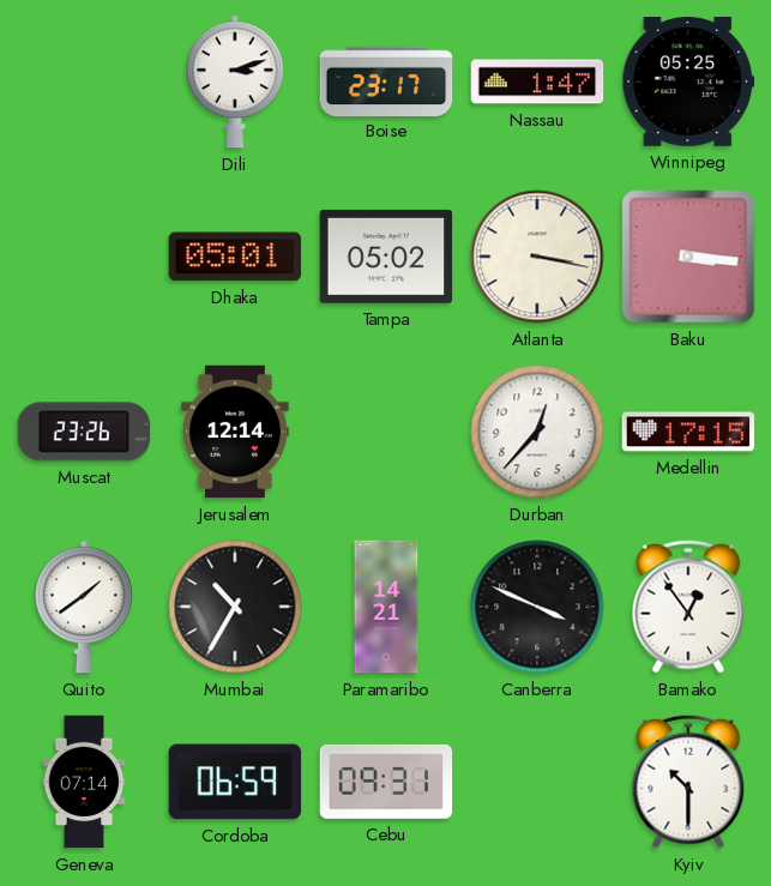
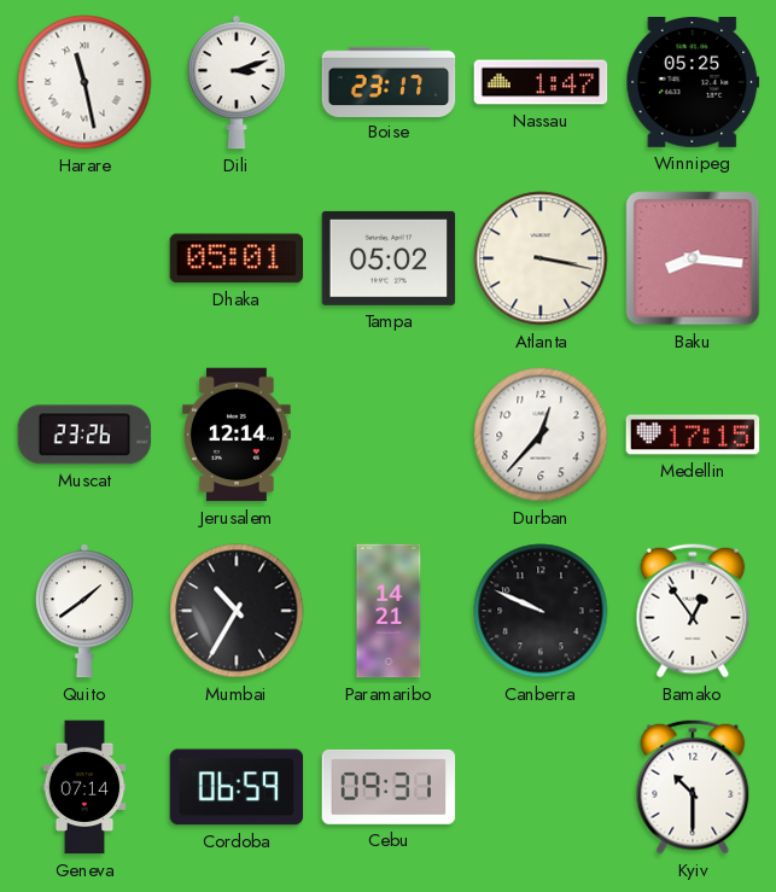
Harare: none -> 11:28
Baku: 3:16 -> 8:16
Canberra: 3:49 -> 9:49
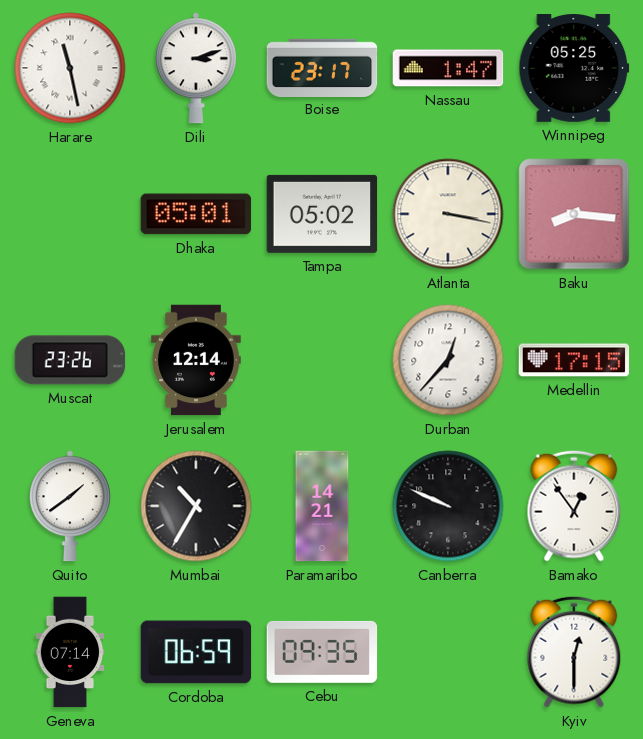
Cebu: 09:31 -> 09:35
Kyiv: 10:30 -> 12:30
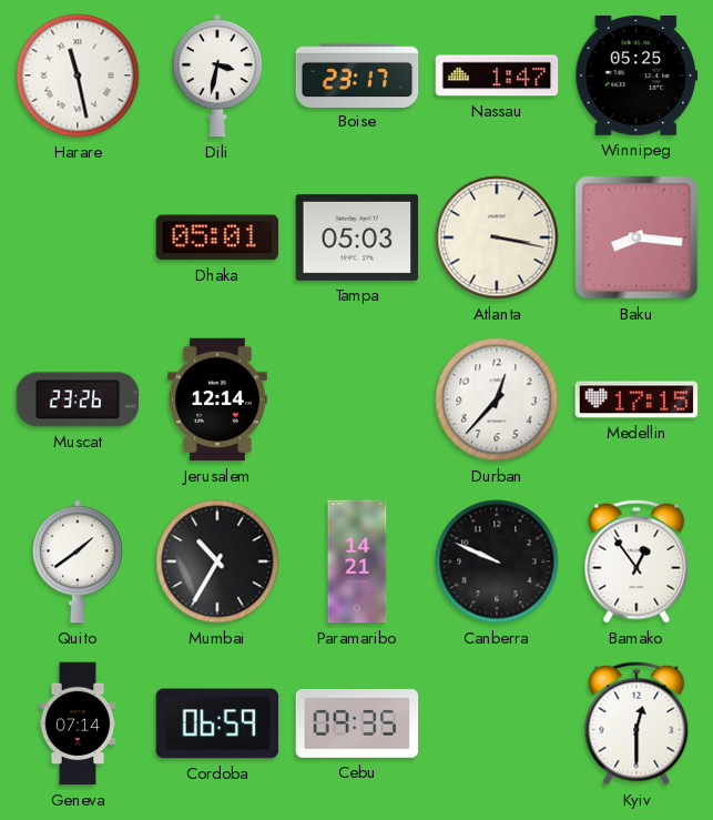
Dili: 3:12 -> 3:32
Tampa: 05:02 -> 05:03
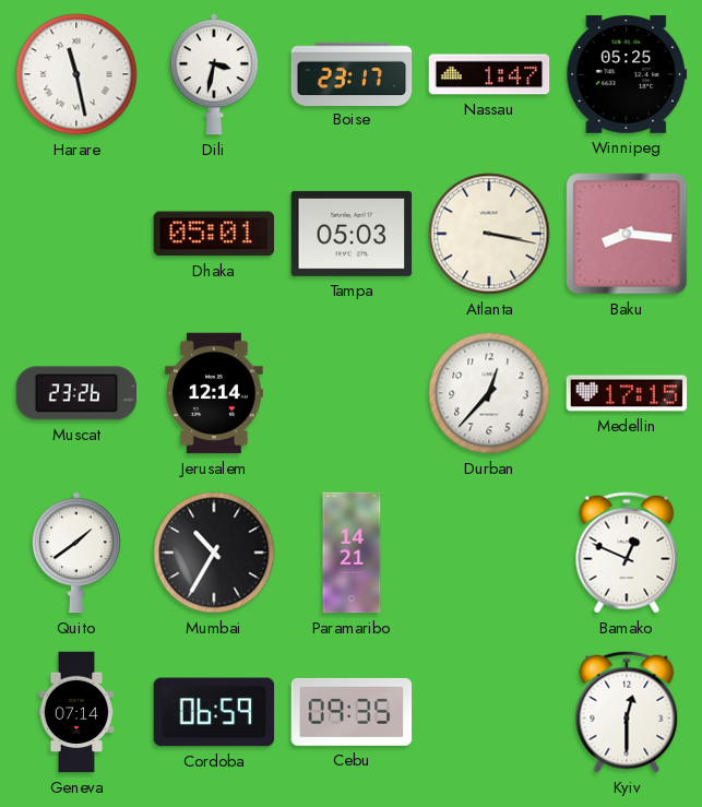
Canberra: 9:49 -> none
Bamako: 12:54 -> 12:49
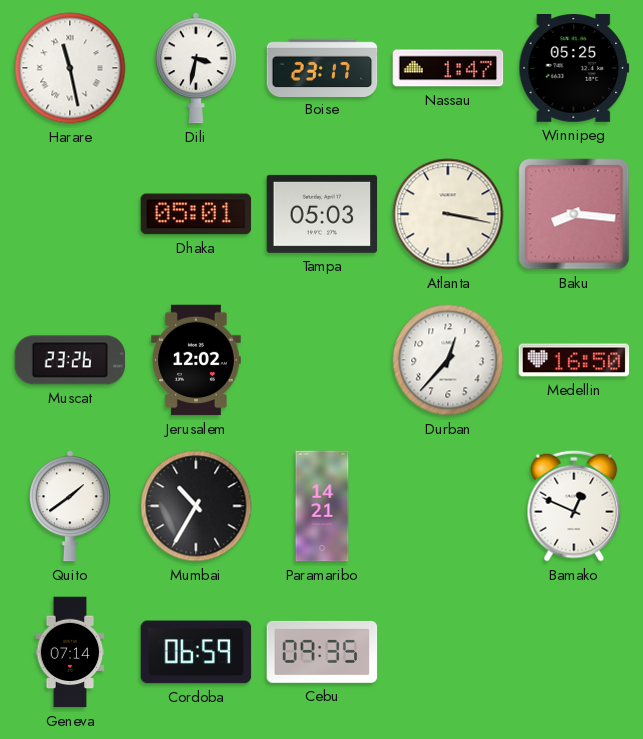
Jerusalem: 12:14 -> 12:02
Medellin: 17:15 -> 16:50
Kyiv: 12:30 -> none
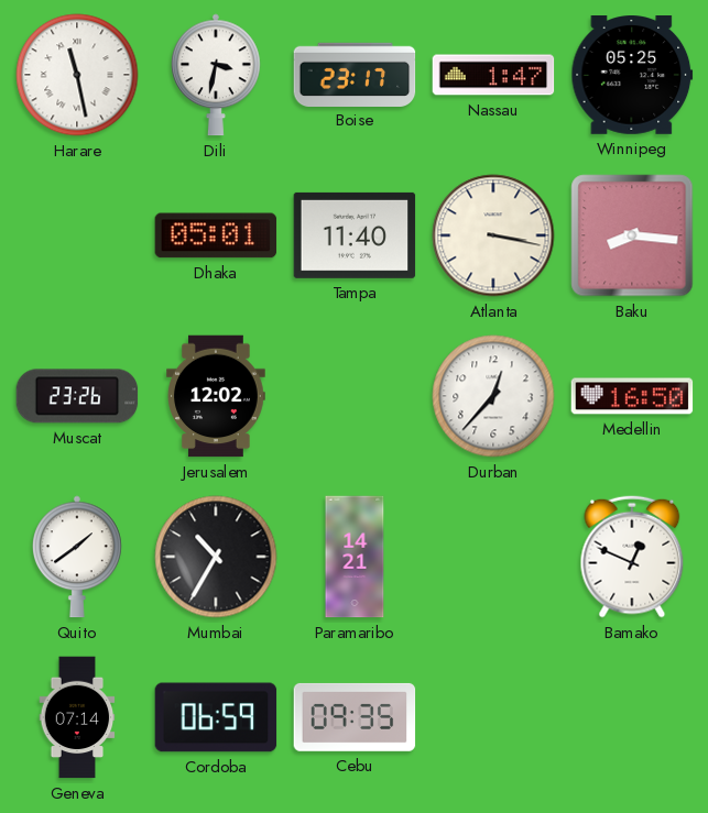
Tampa: 05:03 -> 11:40
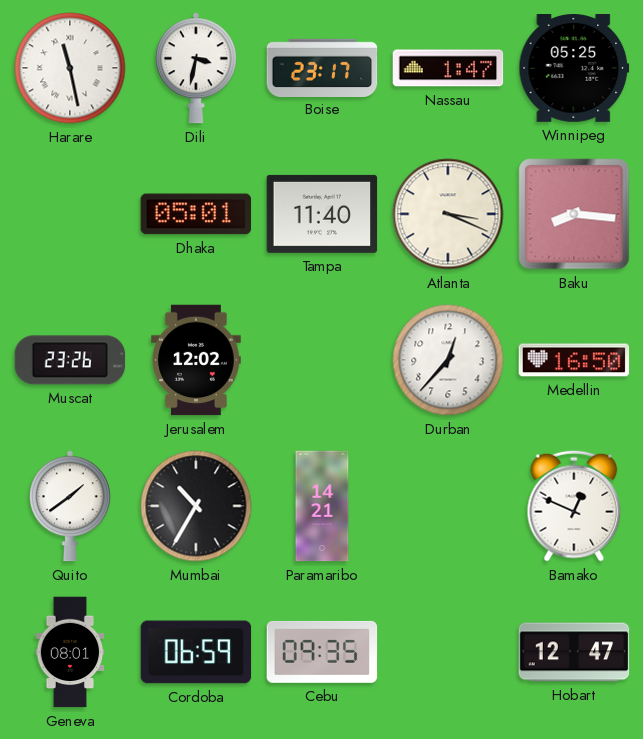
Atlanta: 3:17 -> 3:19
Geneva: 07:14 -> 08:01
Hobart: none -> 12:47
